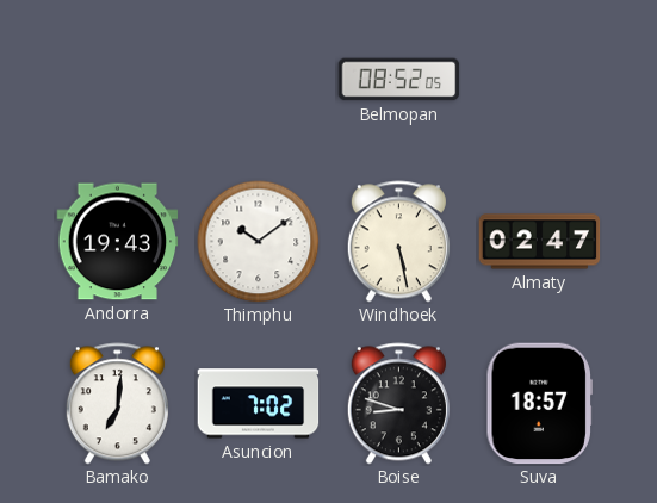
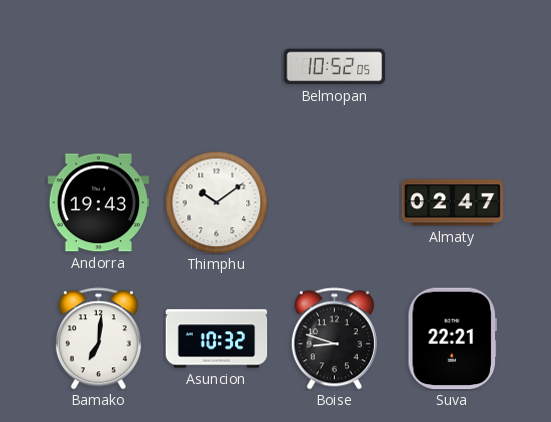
Belmopan: 08:52 -> 10:52
Windhoek: 5:28 -> none
Asuncion: 7:02 -> 10:32
Suva: 18:57 -> 22:21
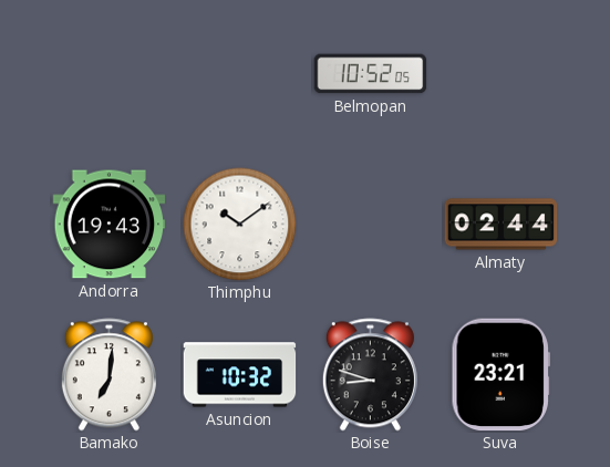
Almaty: 02:47 -> 02:44
Suva: 22:21 -> 23:21
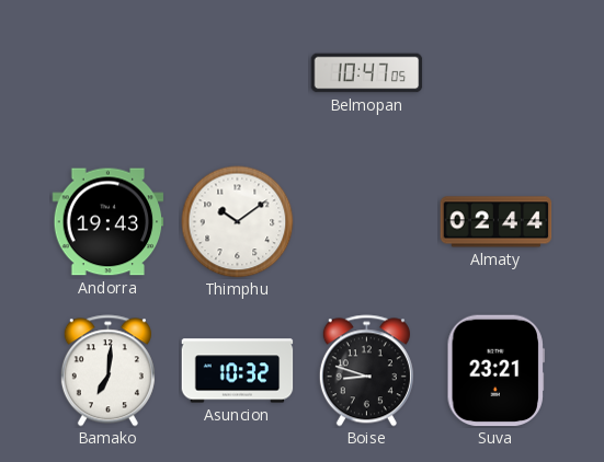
Belmopan: 10:52 -> 10:47
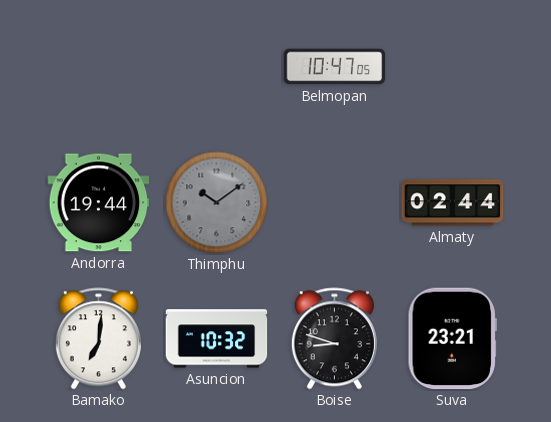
Andorra: 19:43 -> 19:44
Thimphu dial: white -> grey
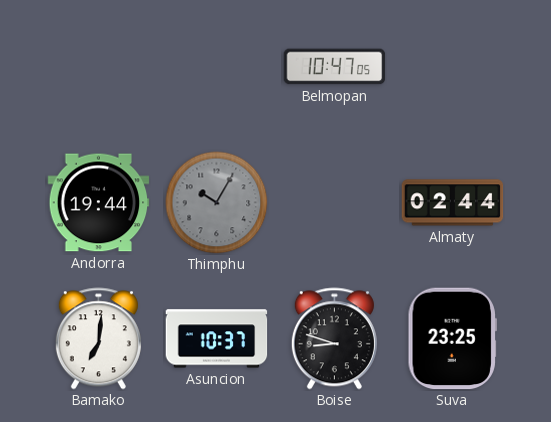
Thimphu: 10:09 -> 10:05
Asuncion: 10:32 -> 10:37
Suva: 23:21 -> 23:25
